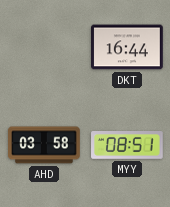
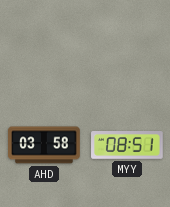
DKT: 16:44 -> none
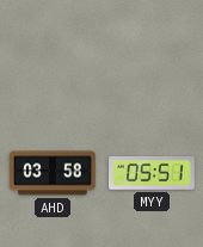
MYY: 08:51 -> 05:51
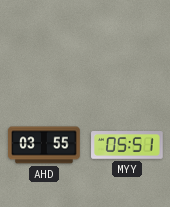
AHD: 03:58 -> 03:55
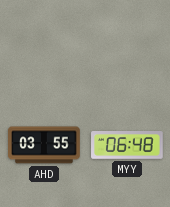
MYY: 05:51 -> 06:48
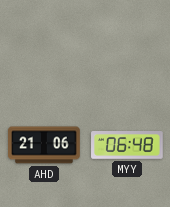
AHD: 03:55 -> 21:06
